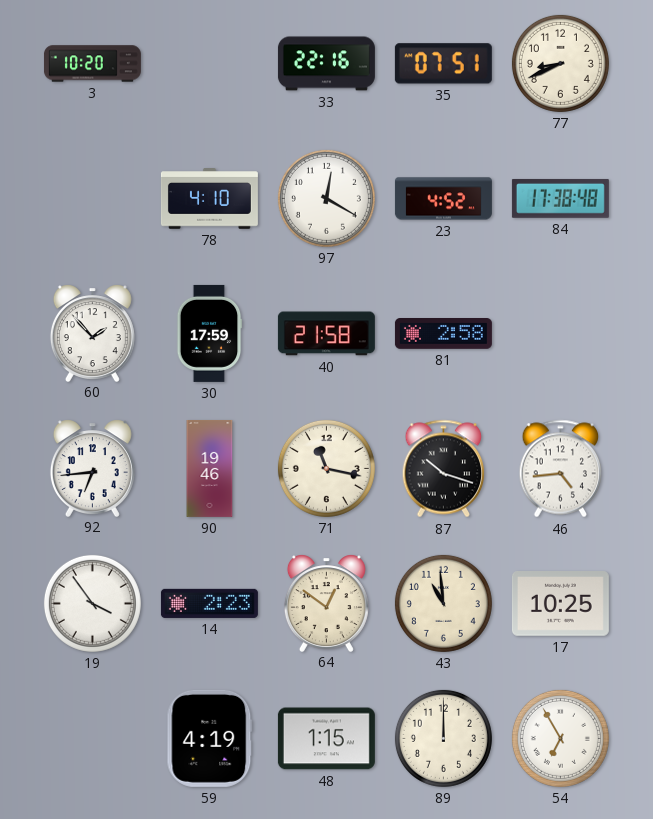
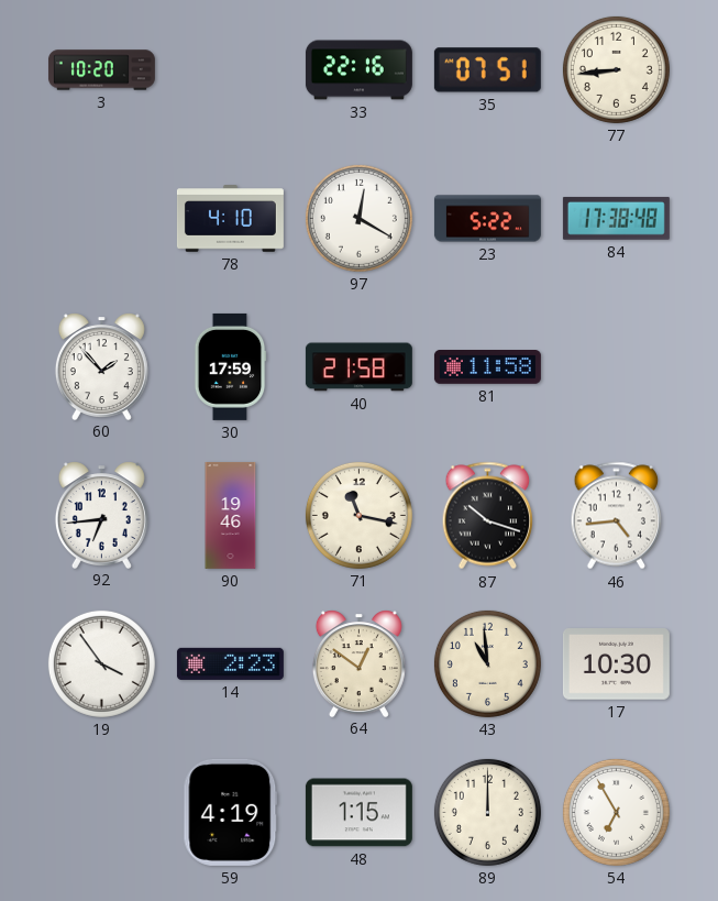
77: 8:41 -> 8:44
23: 4:52 -> 5:22
81: 2:58 -> 11:58
17: 10:25 -> 10:30
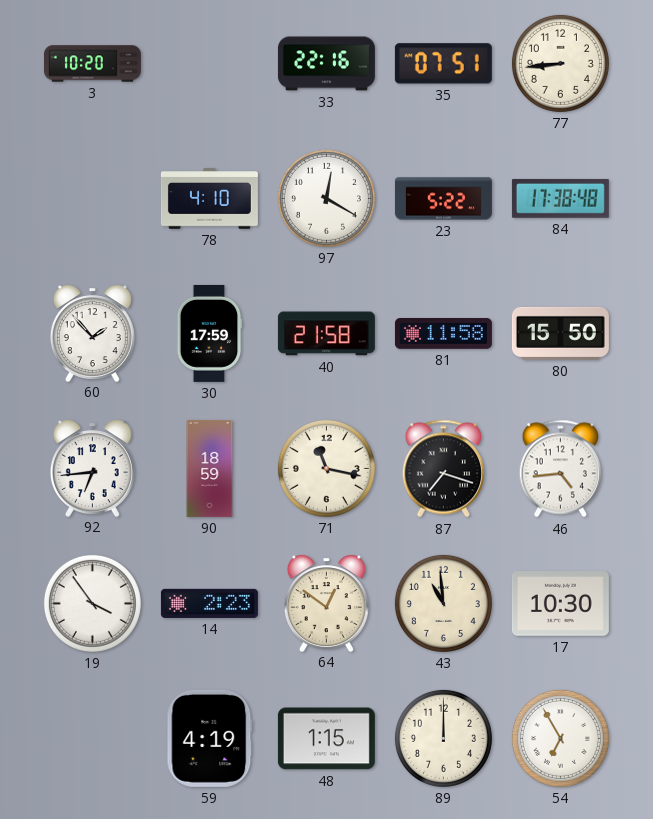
80: none -> 15:50
90: 19:46 -> 18:59
87: 10:18 -> 7:18
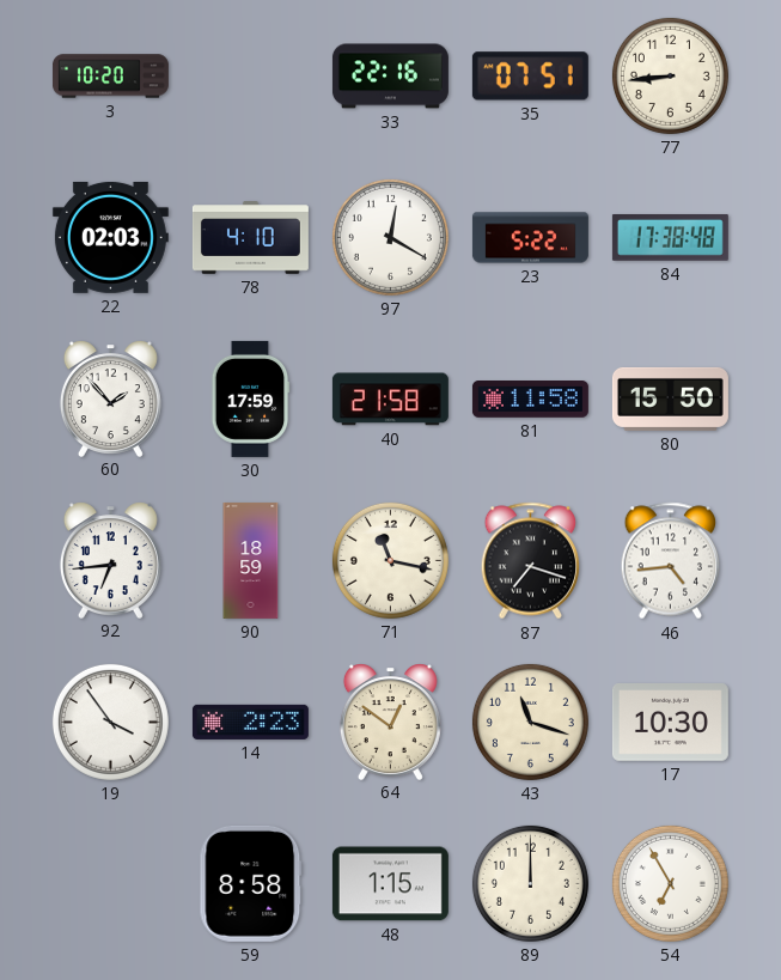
22: none -> 02:03
43: 10:59 -> 11:18
59: 4:19 -> 8:58
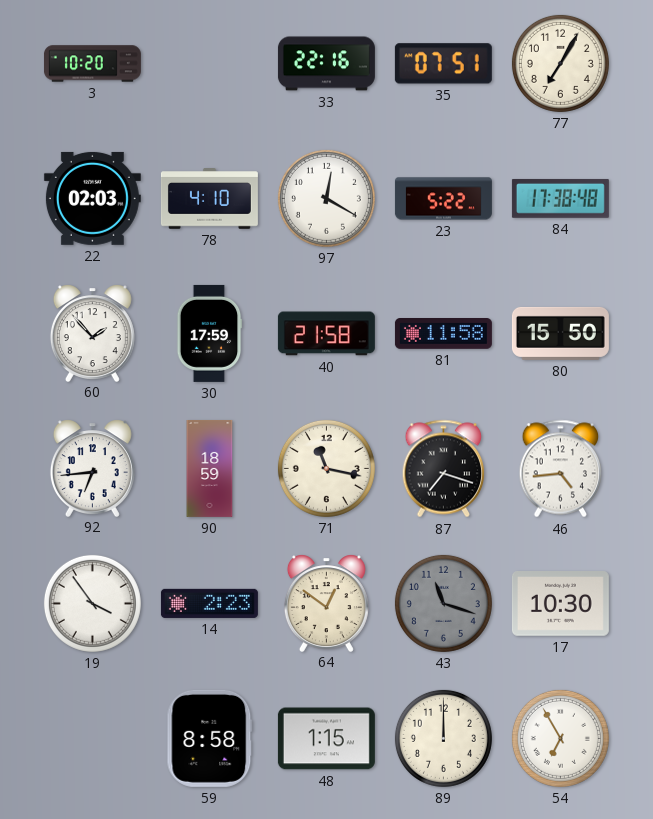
77: 8:44 -> 7:05
43 dial: cream -> grey
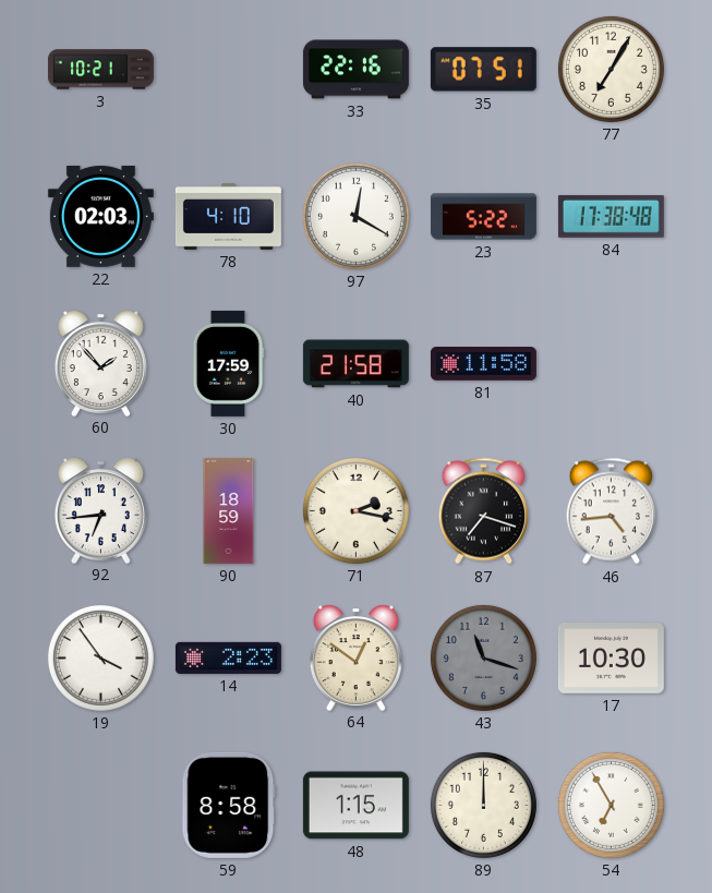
3: 10:20 -> 10:21
80: 15:50 -> none
71: 11:17 -> 2:17
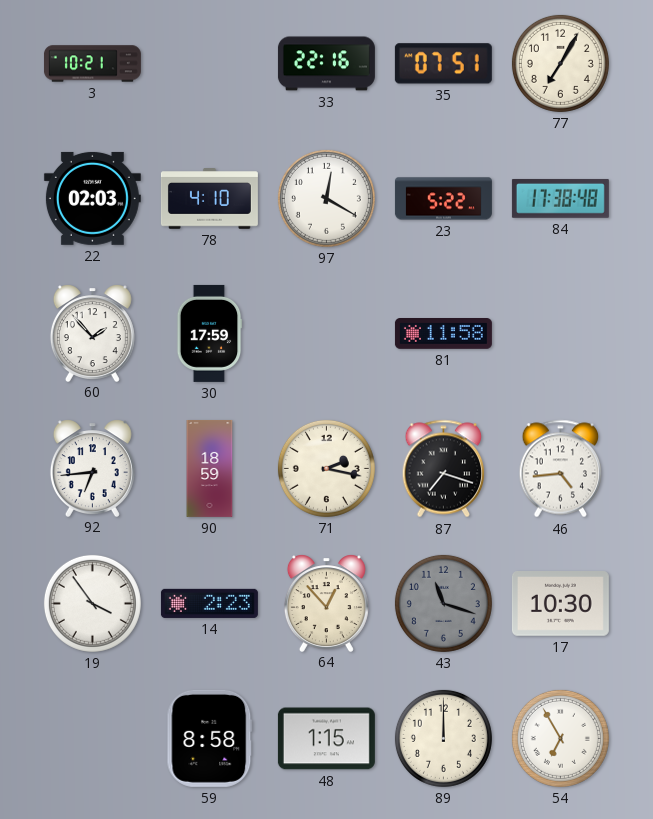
40: 21:58 -> none
64: 12:51 -> 12:53
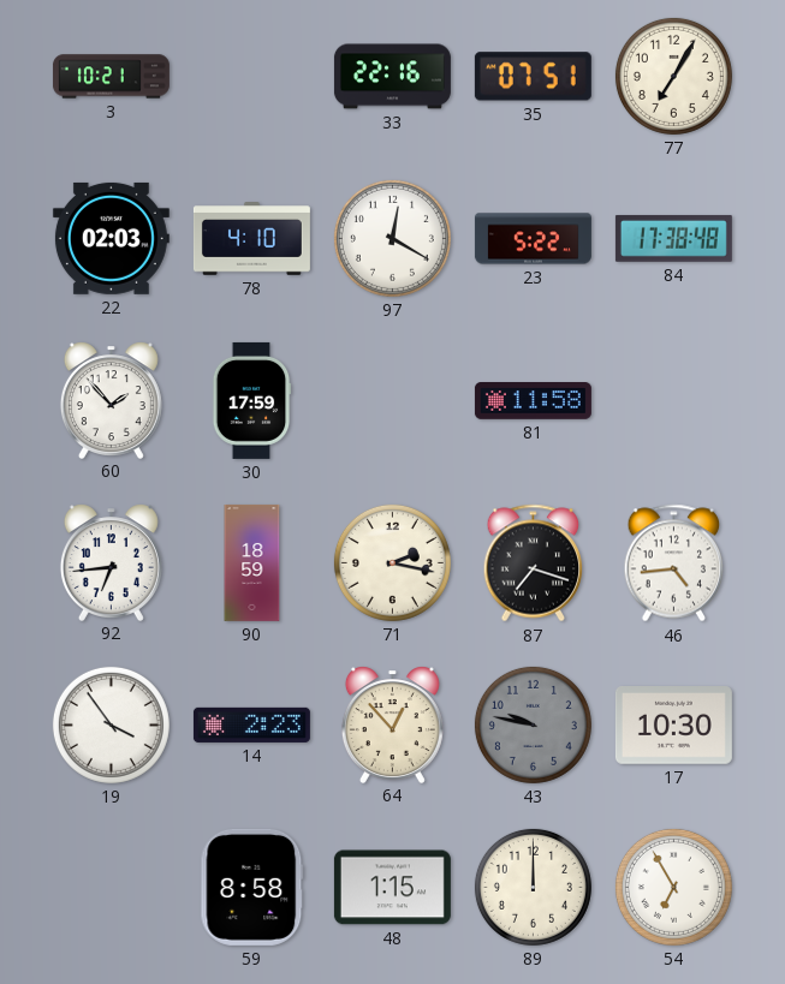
43: 11:18 -> 9:47
